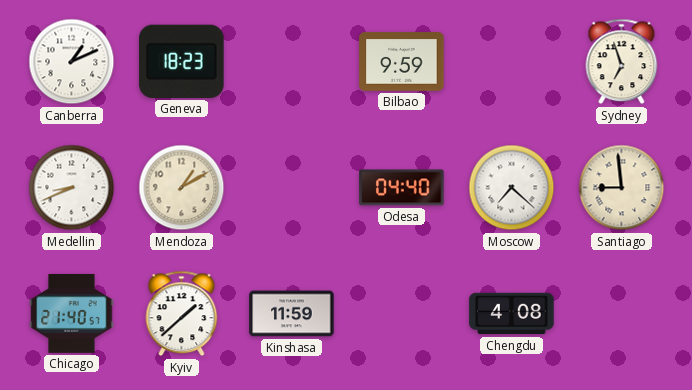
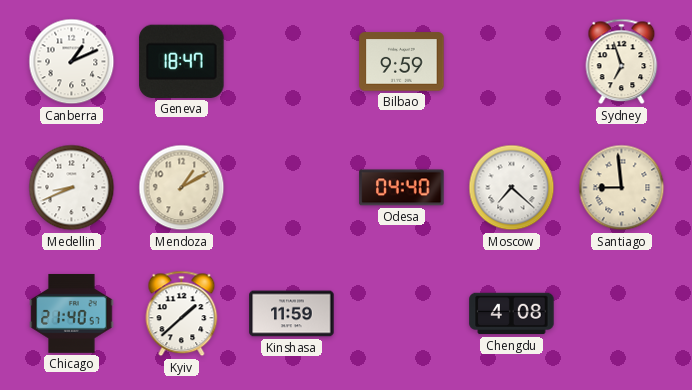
Geneva: 18:23 -> 18:47
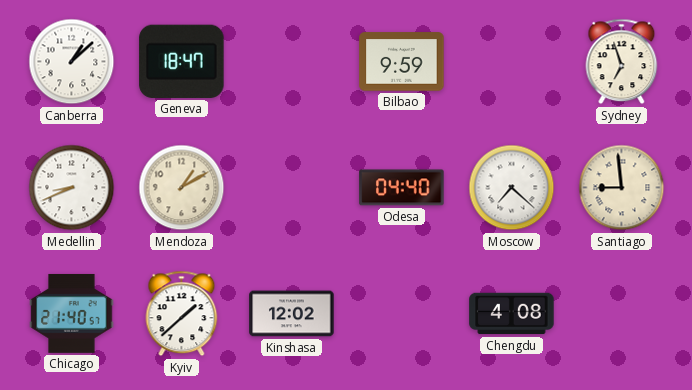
Canberra: 1:11 -> 1:08
Kinshasa: 11:59 -> 12:02
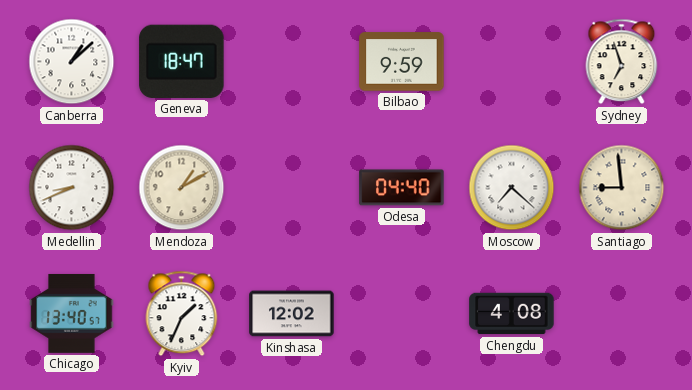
Chicago: 21:40 -> 13:40
Kyiv: 1:38 -> 1:34
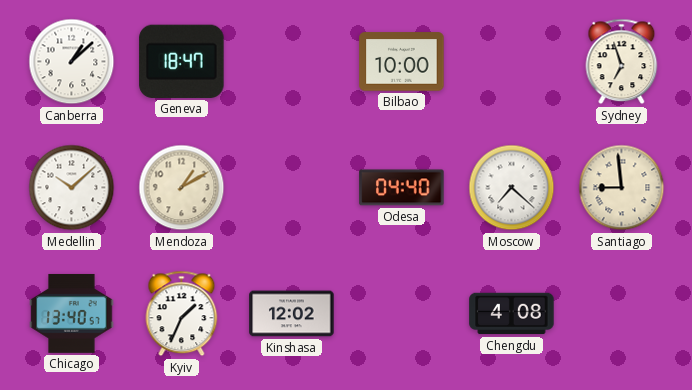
Bilbao: 9:59 -> 10:00
Medellin: 8:41 -> 10:08
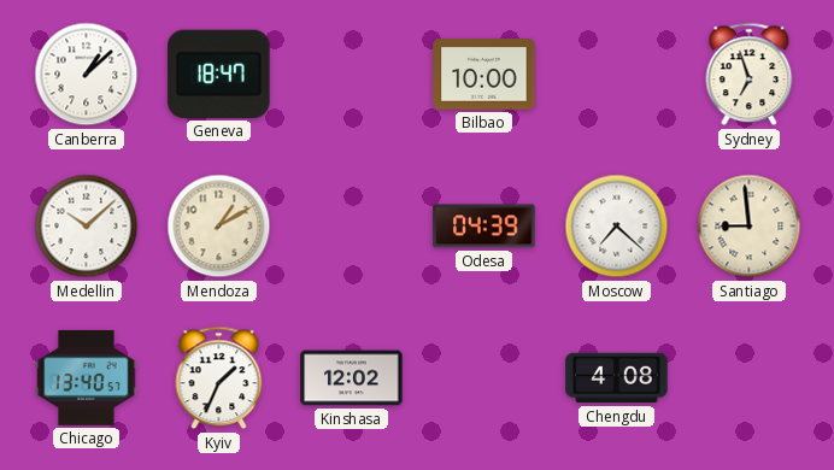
Odesa: 04:40 -> 04:39
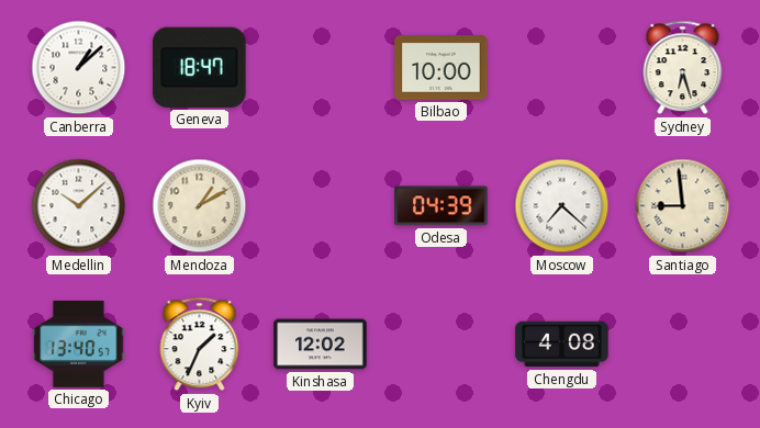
Sydney: 6:57 -> 6:27
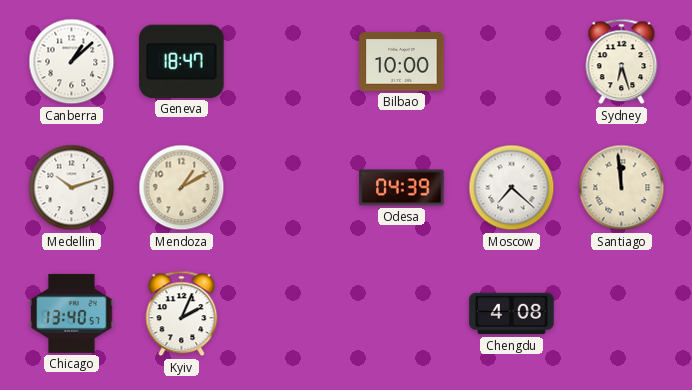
Medellin: 10:08 -> 10:12
Santiago: 8:59 -> 11:59
Kyiv: 1:34 -> 2:04
Kinshasa: 12:02 -> none
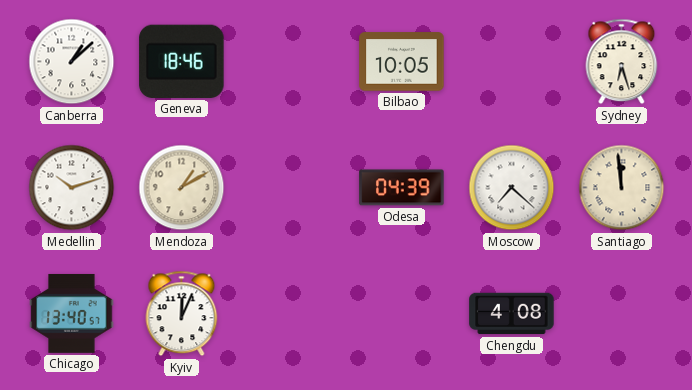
Geneva: 18:47 -> 18:46
Bilbao: 10:00 -> 10:05
Kyiv: 2:04 -> 12:04
